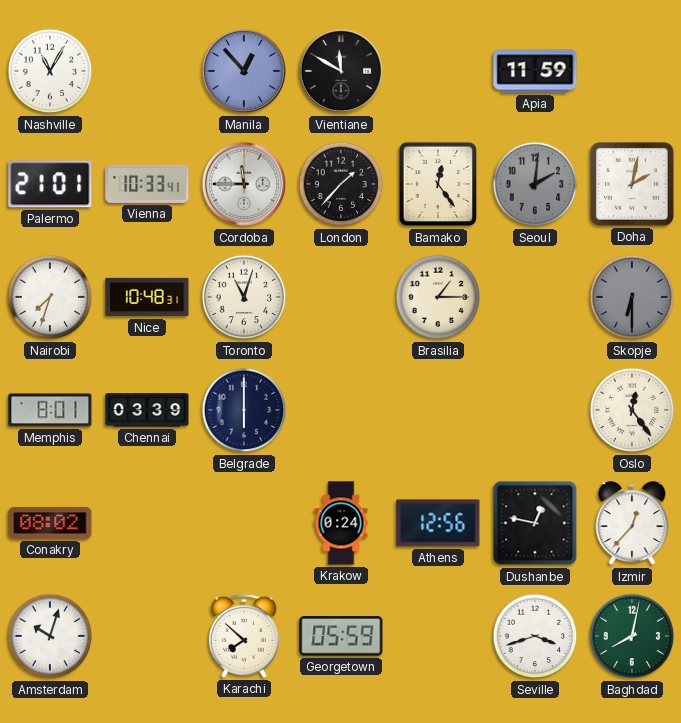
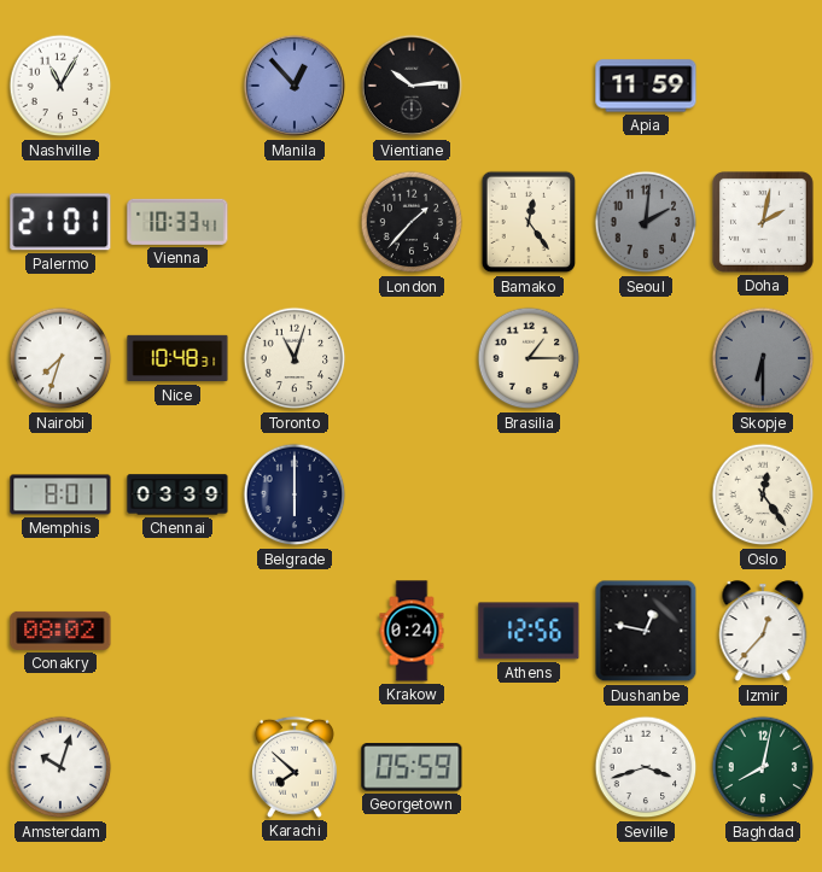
Vientiane: 11:50 -> 10:14
Cordoba: 11:45 -> none
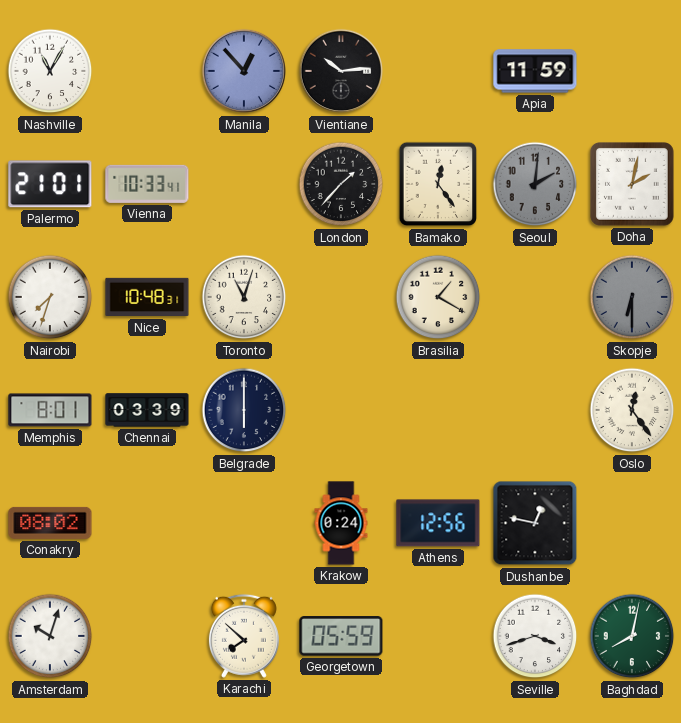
Brasilia: 1:15 -> 1:20
Izmir: 12:37 -> none
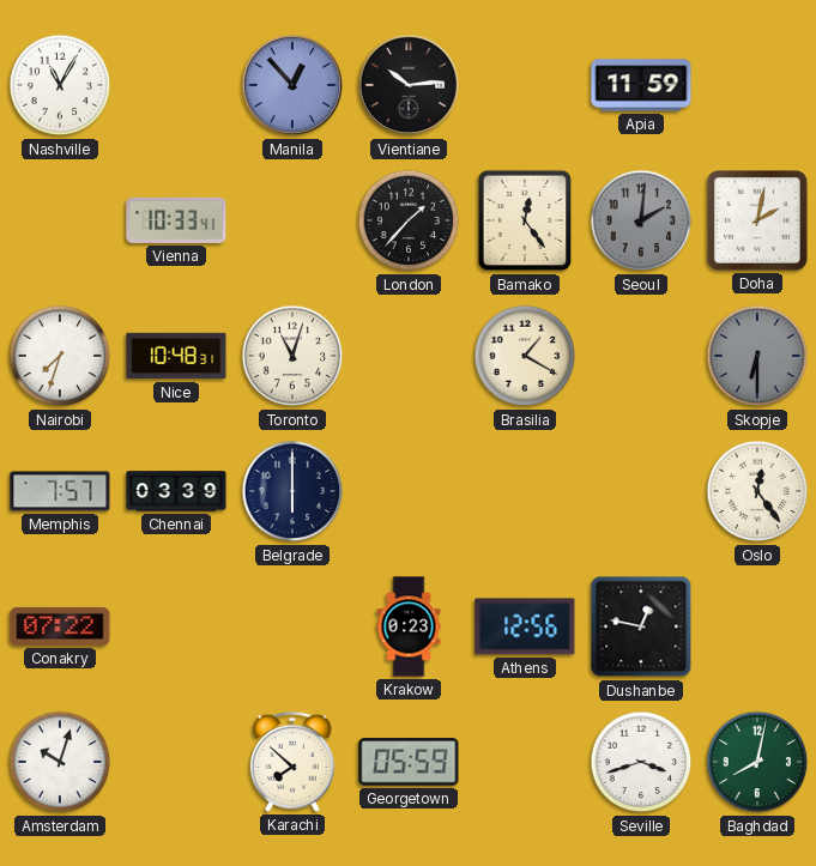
Palermo: 21:01 -> none
Memphis: 8:01 -> 7:57
Conakry: 08:02 -> 07:22
Krakow: 0:24 -> 0:23
